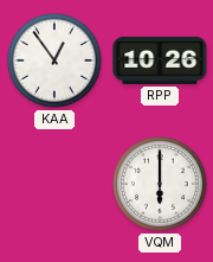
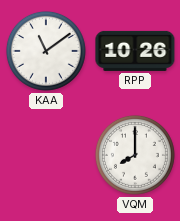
KAA: 12:54 -> 11:09
VQM: 6:00 -> 8:00
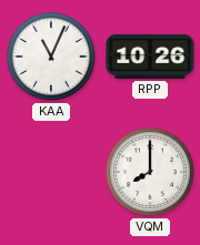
KAA: 11:09 -> 11:04
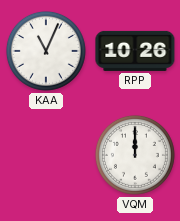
VQM: 8:00 -> 12:00
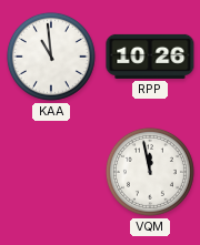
KAA: 11:04 -> 10:59
VQM: 12:00 -> 11:58
